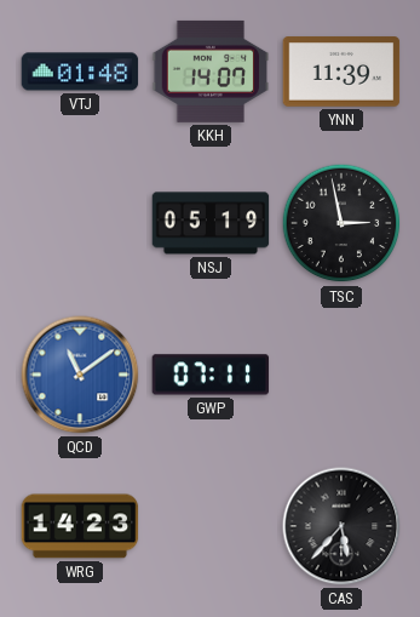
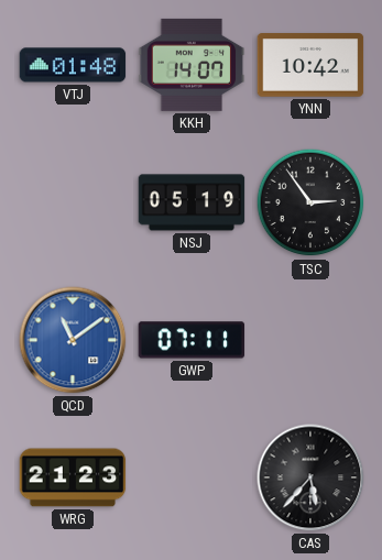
YNN: 11:39 -> 10:42
TSC: 2:58 -> 2:54
WRG: 14:23 -> 21:23
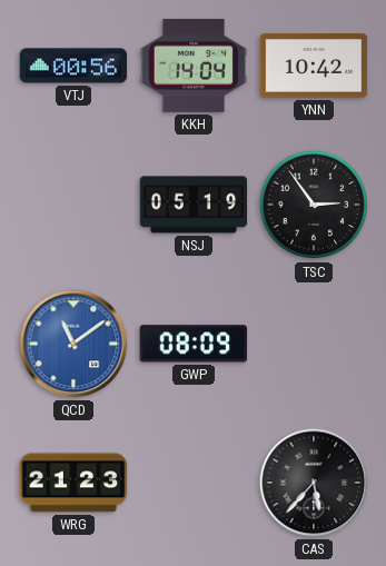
VTJ: 01:48 -> 00:56
KKH: 14:07 -> 14:04
GWP: 07:11 -> 08:09
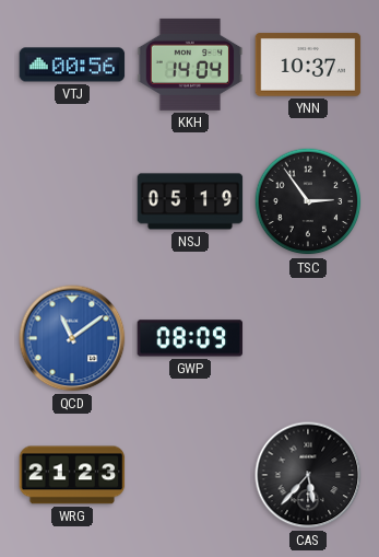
YNN: 10:42 -> 10:37
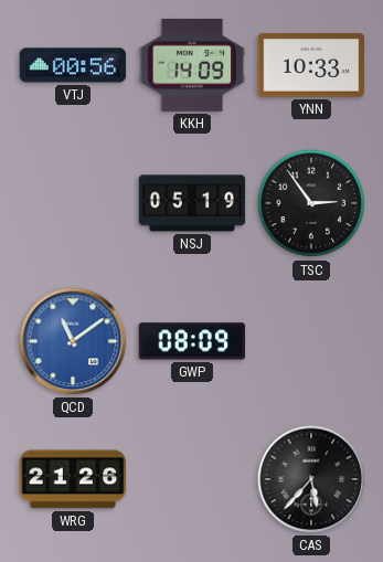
KKH: 14:04 -> 14:09
YNN: 10:37 -> 10:33
WRG: 21:23 -> 21:26
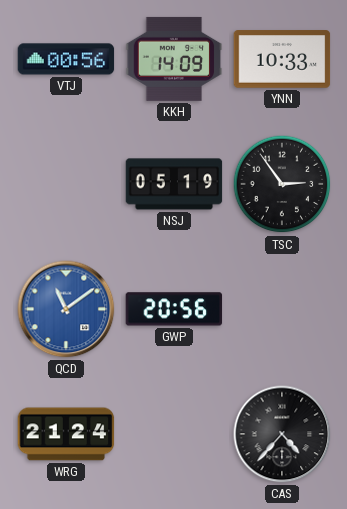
GWP: 08:09 -> 20:56
WRG: 21:26 -> 21:24
CAS: 5:37 -> 4:37
